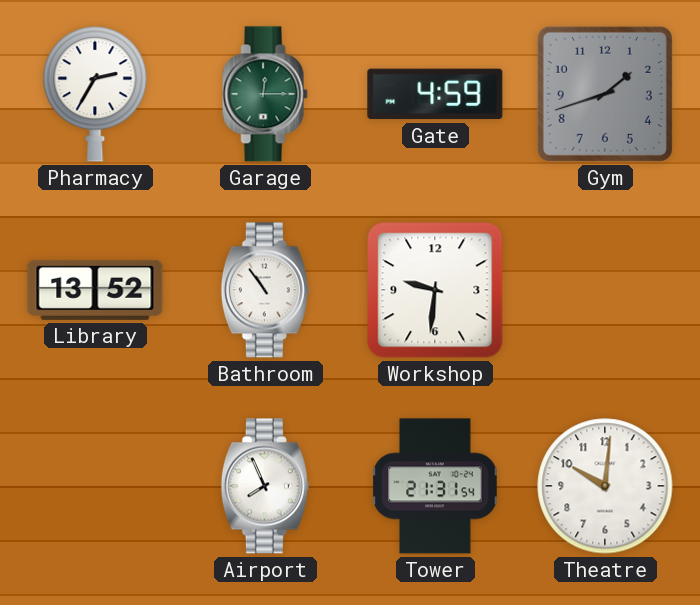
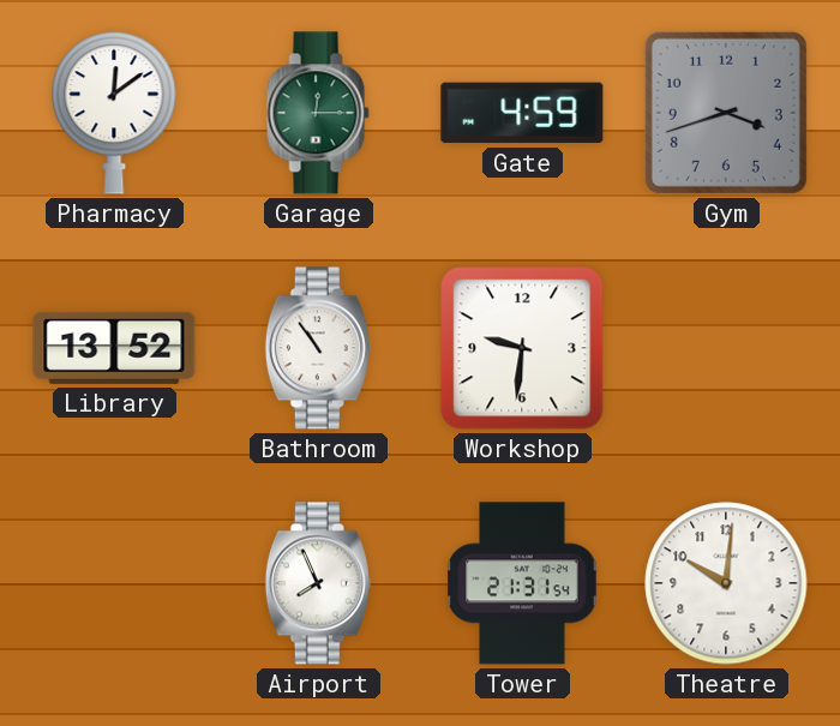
Pharmacy: 2:35 -> 12:09
Gym: 1:42 -> 3:42
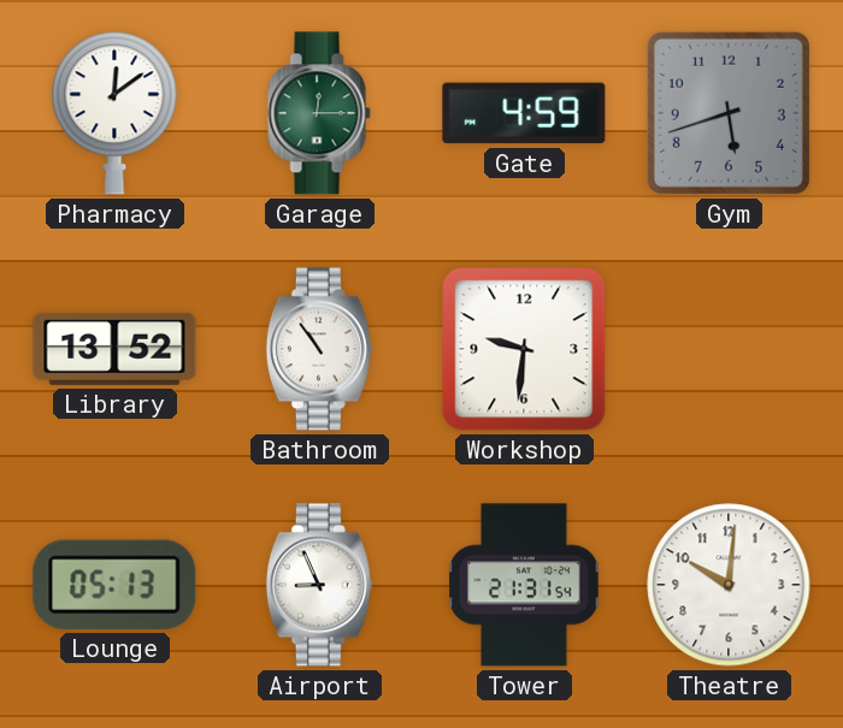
Gym: 3:42 -> 5:42
Lounge: none -> 05:13
Airport: 7:56 -> 8:56
